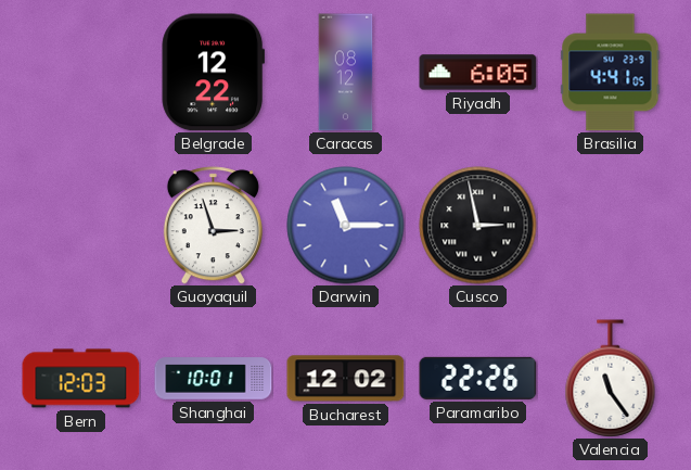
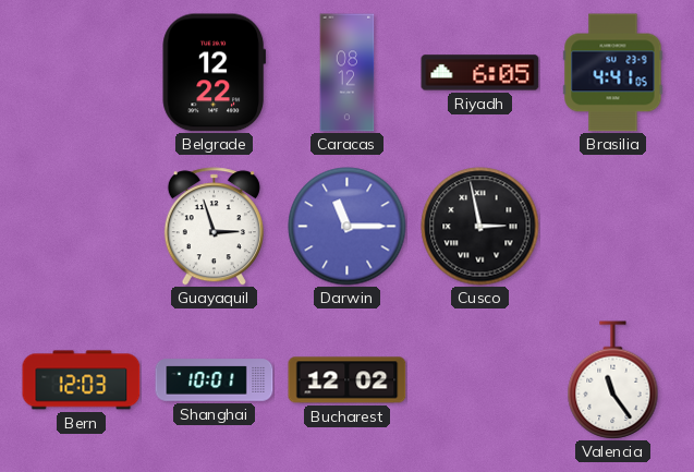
Paramaribo: 22:26 -> none
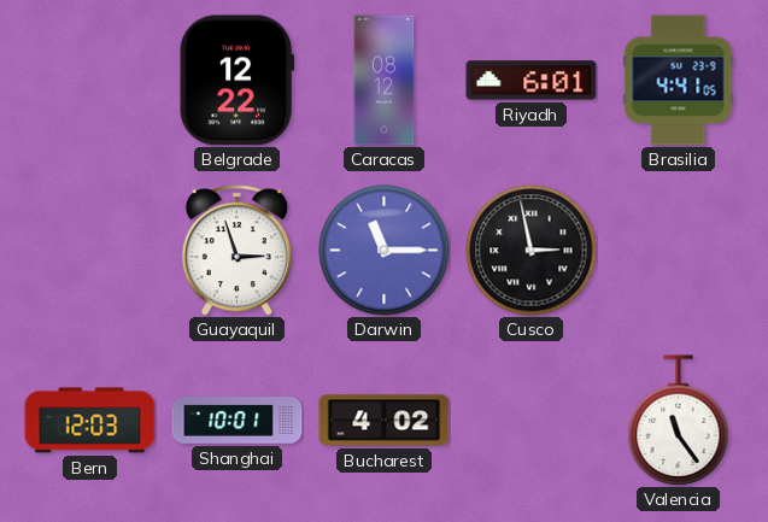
Riyadh: 6:05 -> 6:01
Bucharest: 12:02 -> 4:02
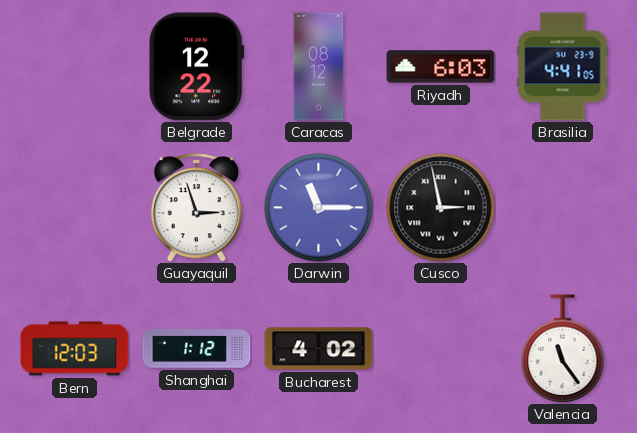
Riyadh: 6:01 -> 6:03
Shanghai: 10:01 -> 1:12
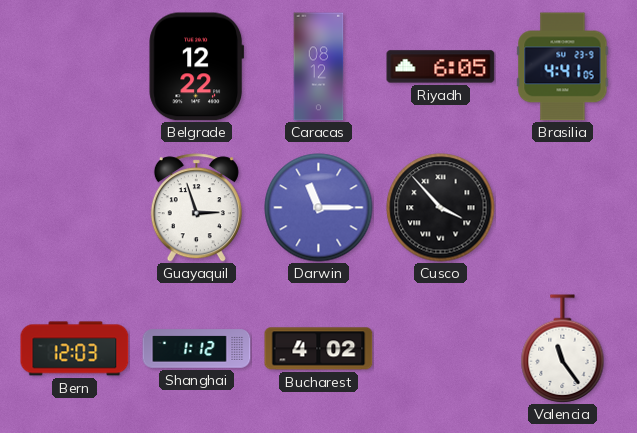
Riyadh: 6:03 -> 6:05
Cusco: 2:58 -> 3:53
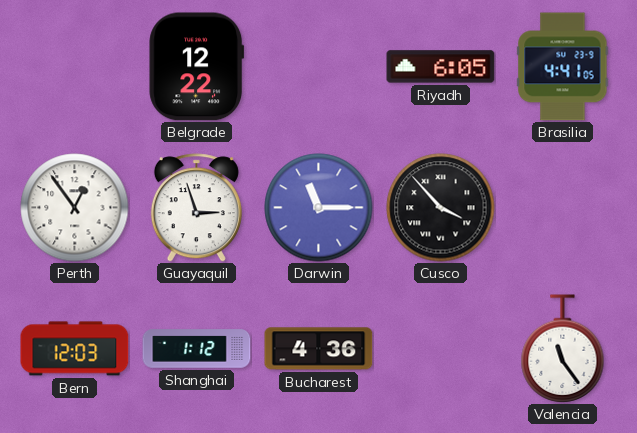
Caracas: 08:12 -> none
Perth: none -> 12:54
Bucharest: 4:02 -> 4:36
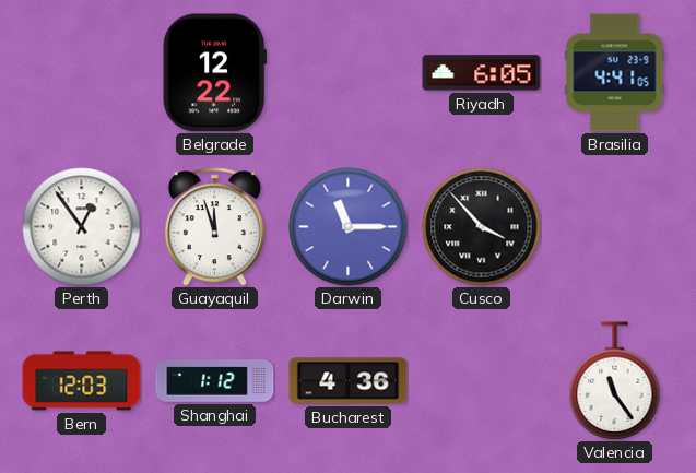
Guayaquil: 2:57 -> 11:57
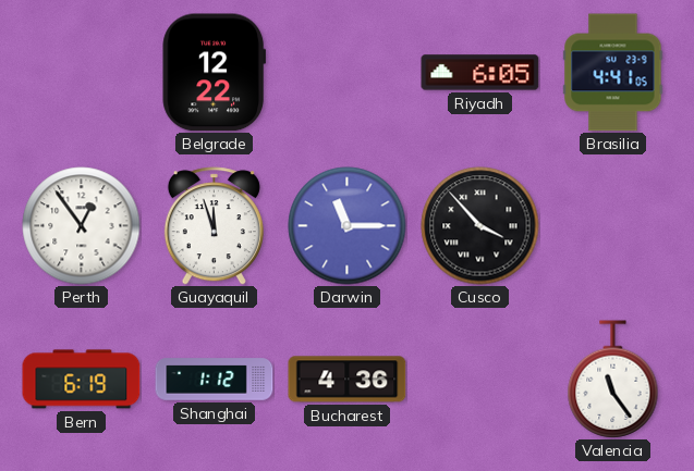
Bern: 12:03 -> 6:19
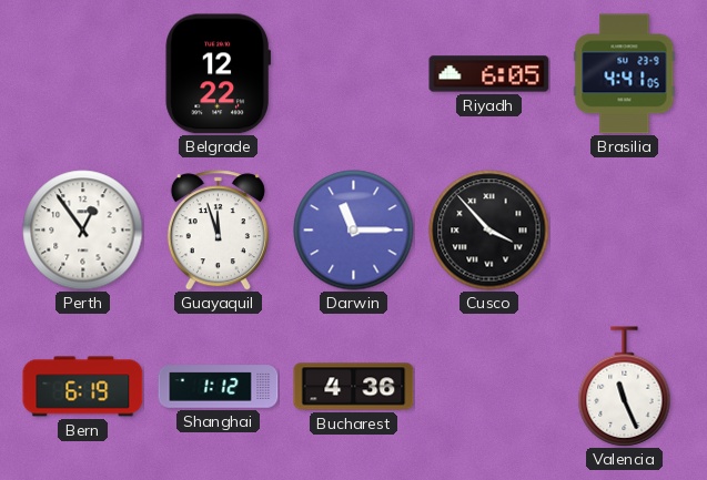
Valencia: 11:24 -> 11:26
